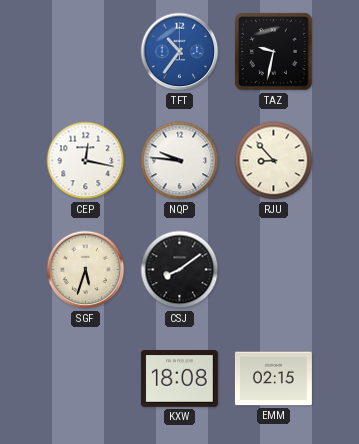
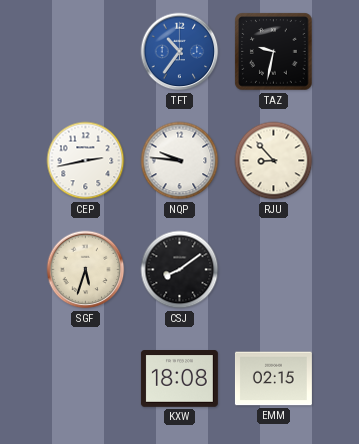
CEP: 12:17 -> 2:43
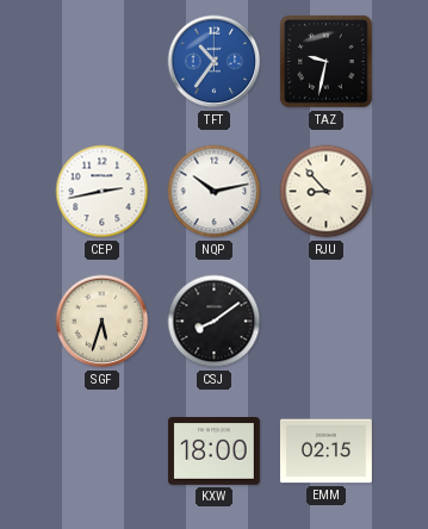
NQP: 9:46 -> 10:13
KXW: 18:08 -> 18:00
